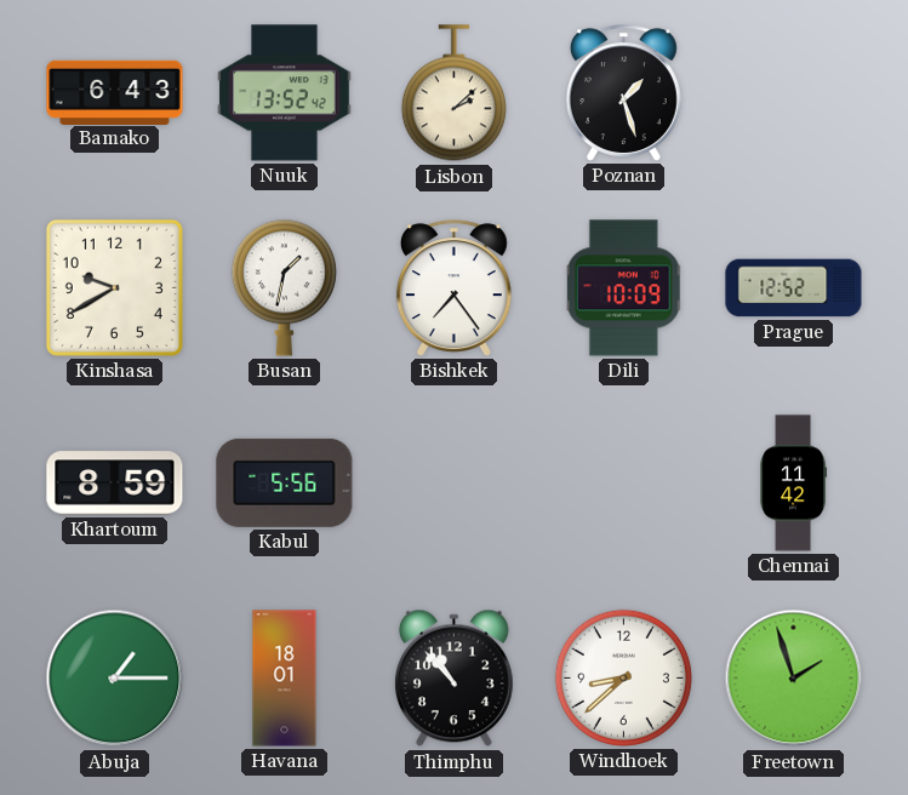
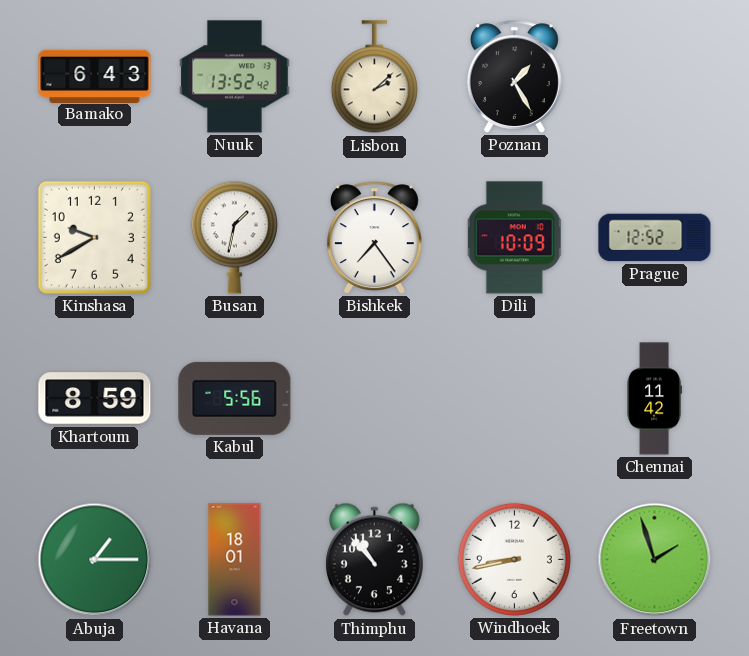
Poznan: 1:27 -> 1:25
Windhoek: 8:38 -> 8:43
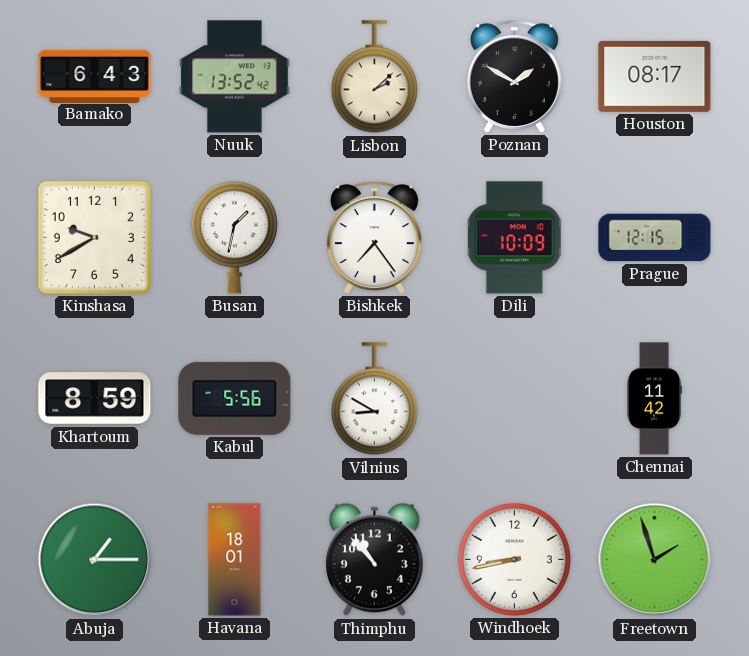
Poznan: 1:25 -> 1:50
Houston: none -> 08:17
Prague: 12:52 -> 12:15
Vilnius: none -> 8:50
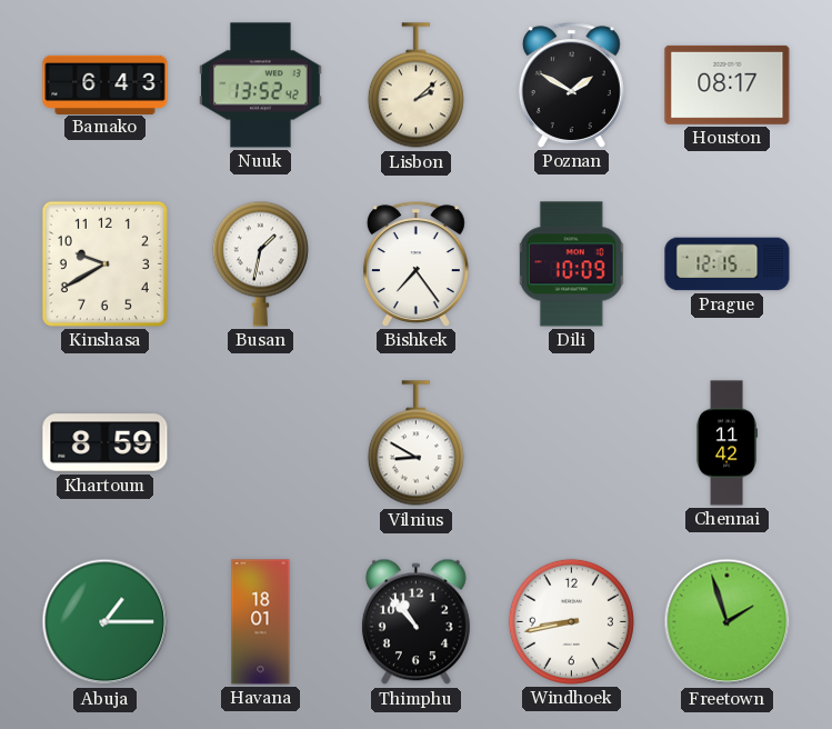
Kabul: 5:56 -> none
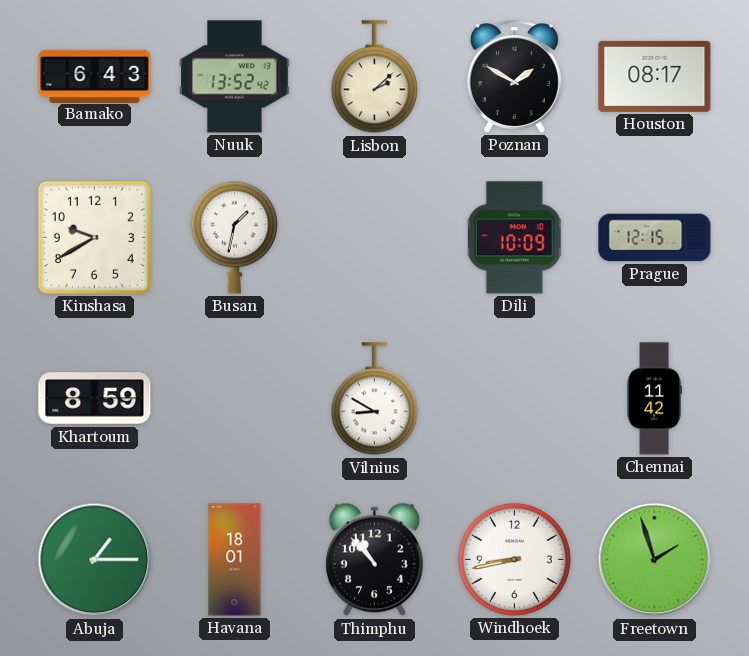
Bishkek: 7:24 -> none
